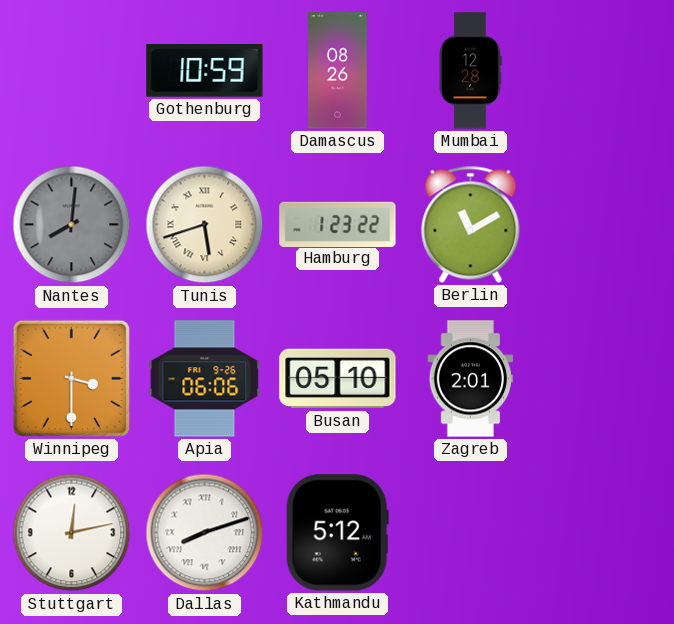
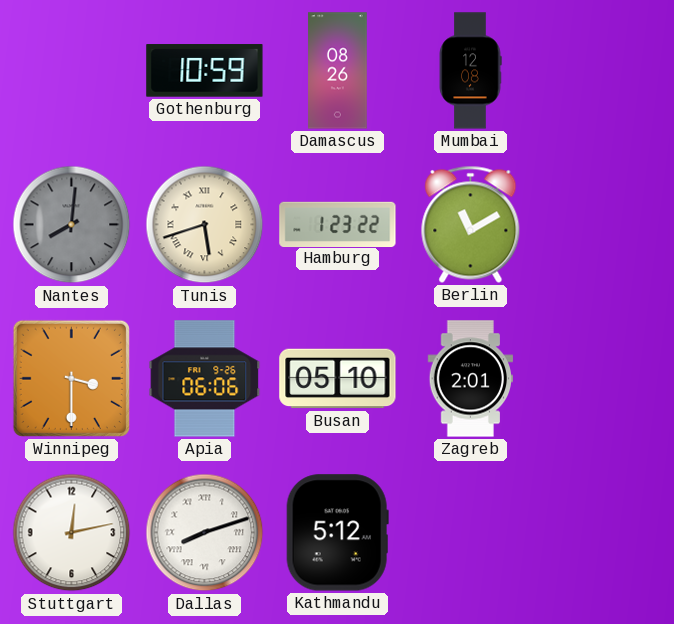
Mumbai: 12:28 -> 12:08
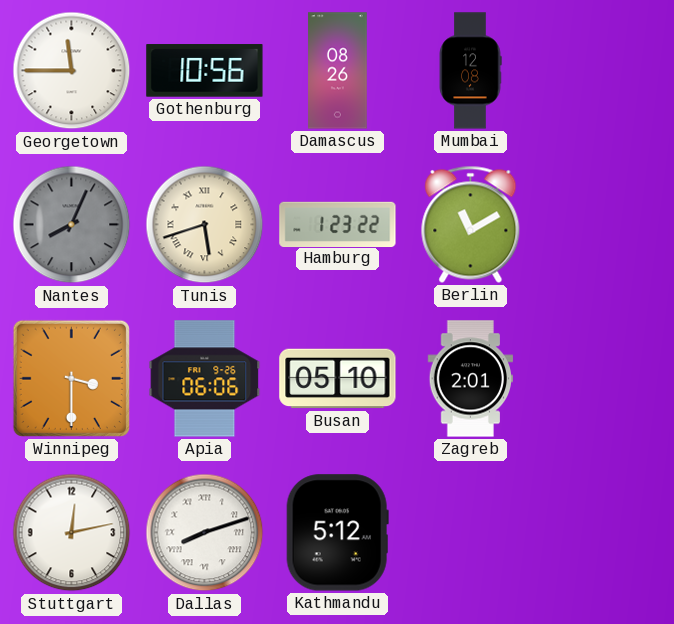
Georgetown: none -> 11:45
Gothenburg: 10:59 -> 10:56
Nantes: 8:01 -> 8:04
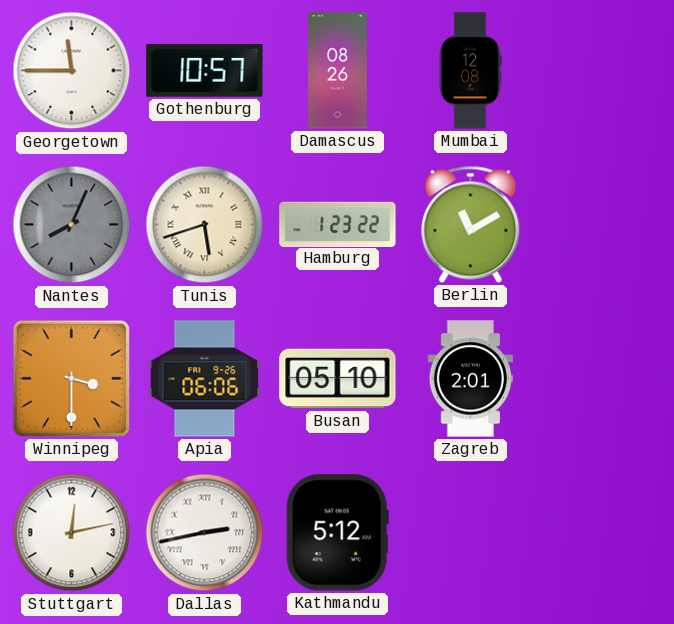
Gothenburg: 10:56 -> 10:57
Dallas: 8:12 -> 2:43
